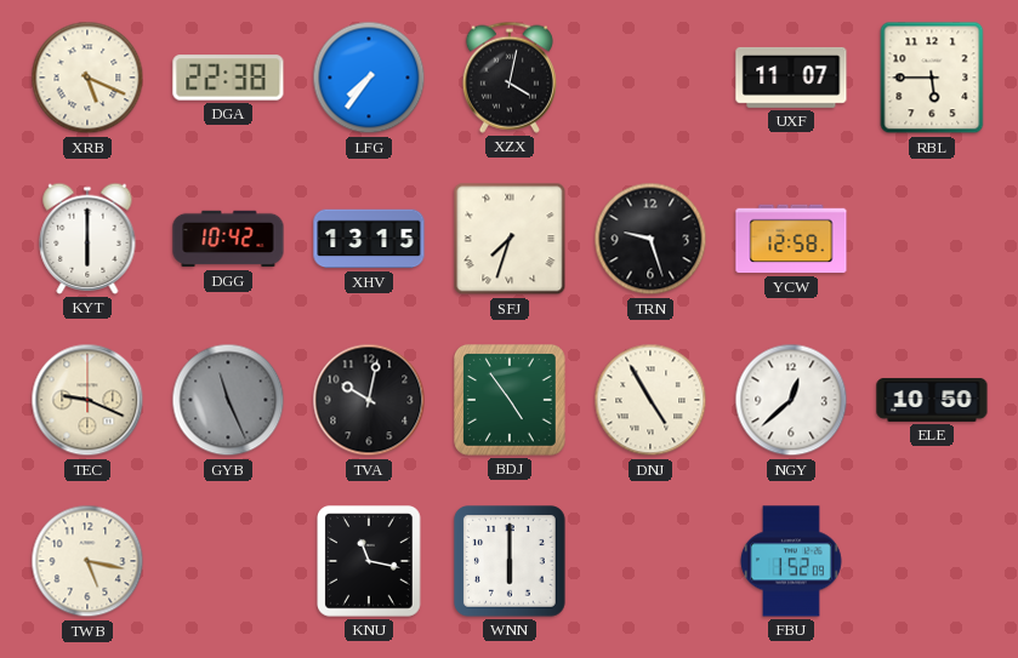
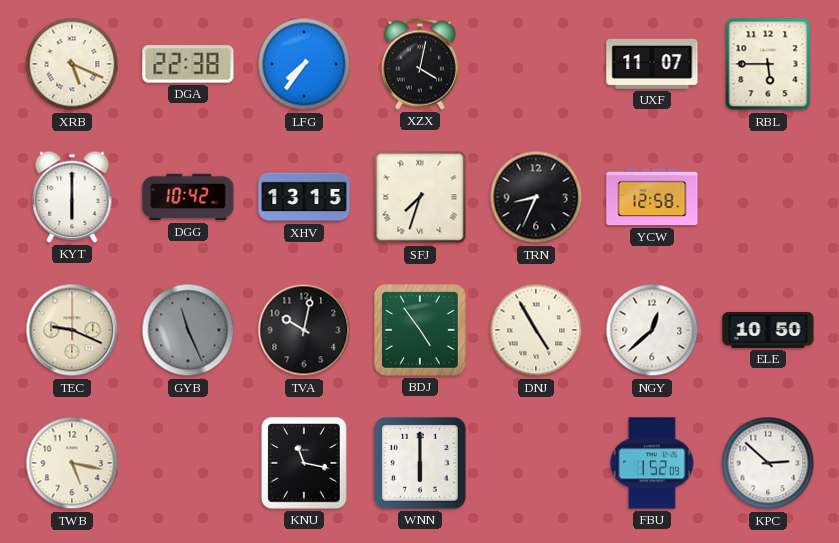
TRN: 9:27 -> 8:34
KPC: none -> 2:52
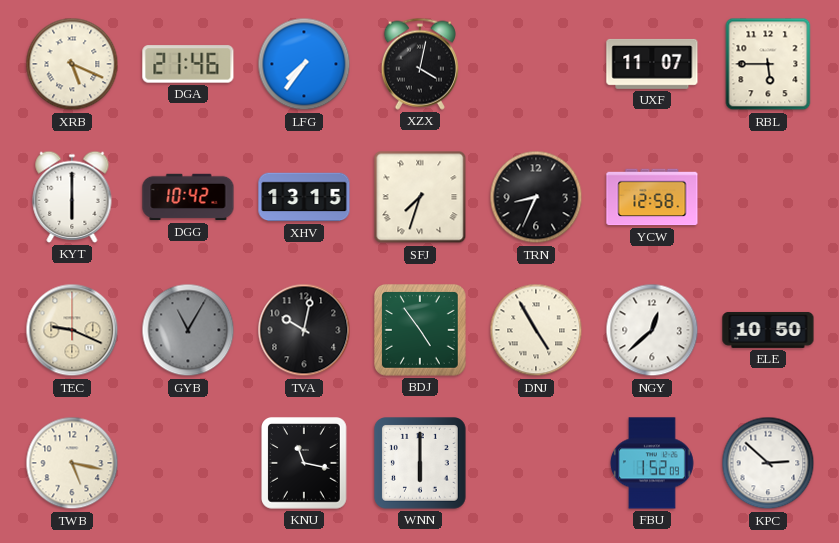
DGA: 22:38 -> 21:46
GYB: 11:26 -> 11:05
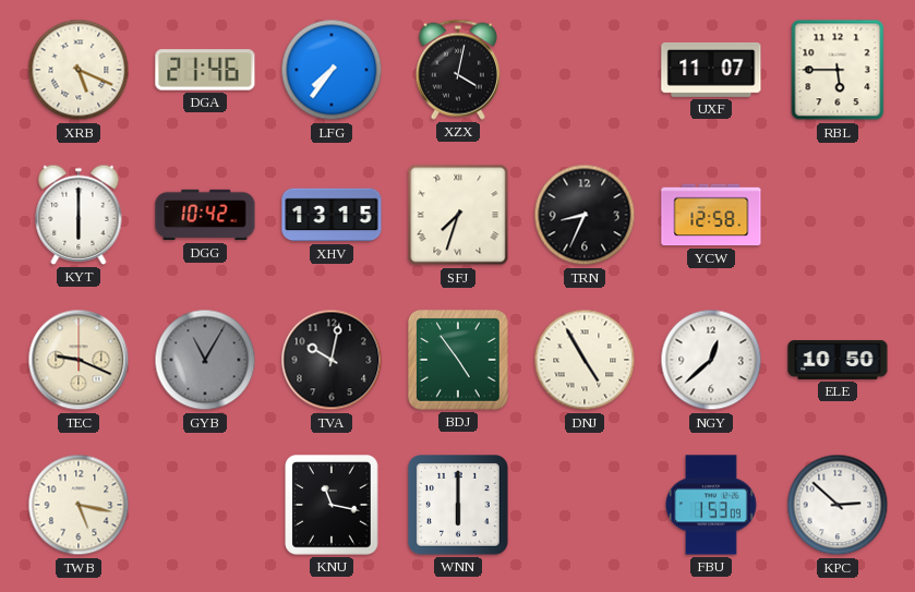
FBU: 1:52 -> 1:53
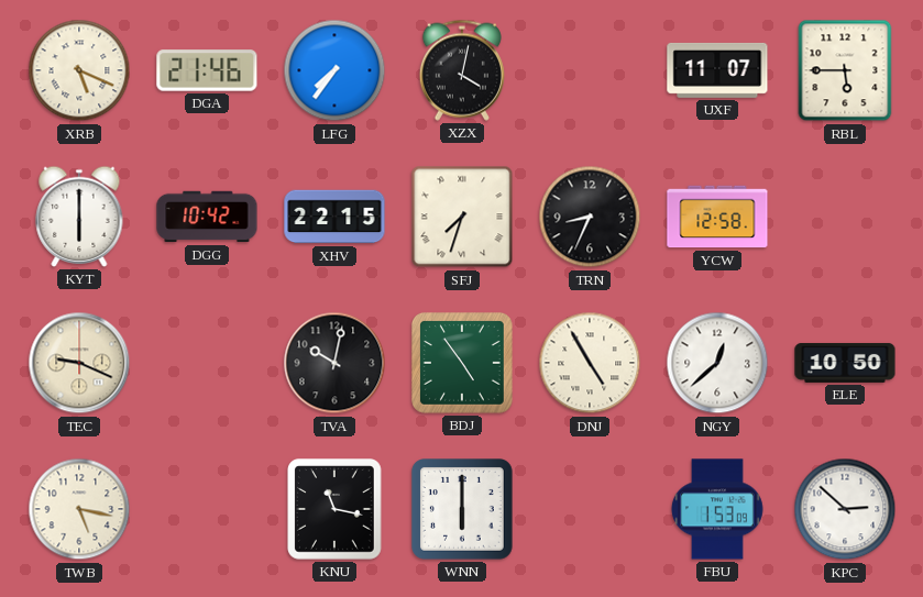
XHV: 13:15 -> 22:15
GYB: 11:05 -> none
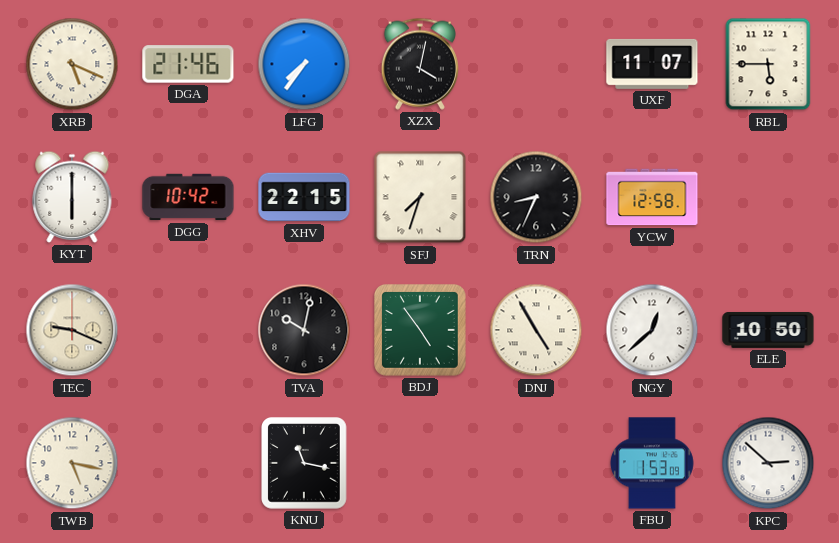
WNN: 6:00 -> none
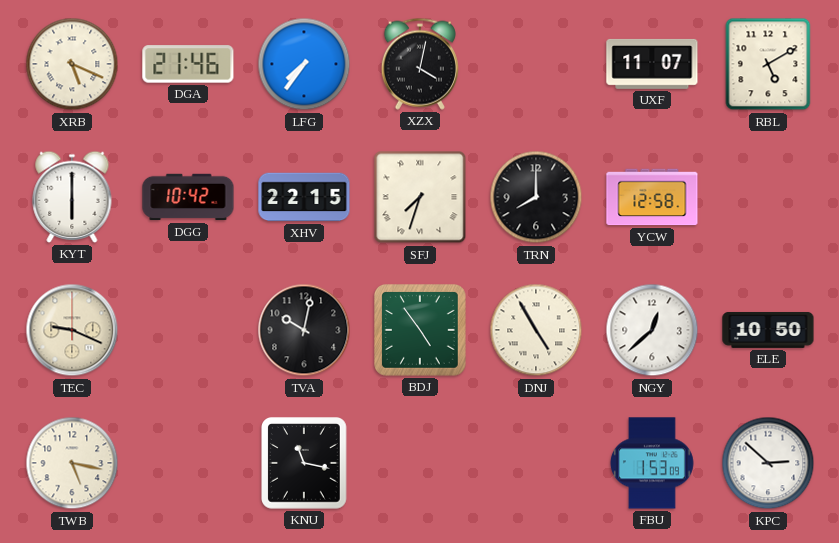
RBL: 5:45 -> 5:10
TRN: 8:34 -> 8:00
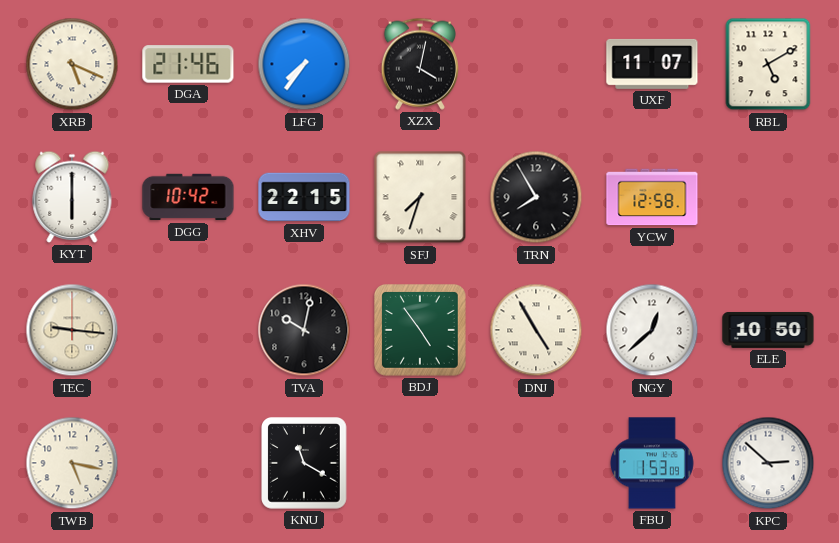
TRN: 8:00 -> 7:55
TEC: 9:19 -> 9:16
KNU: 11:17 -> 11:20
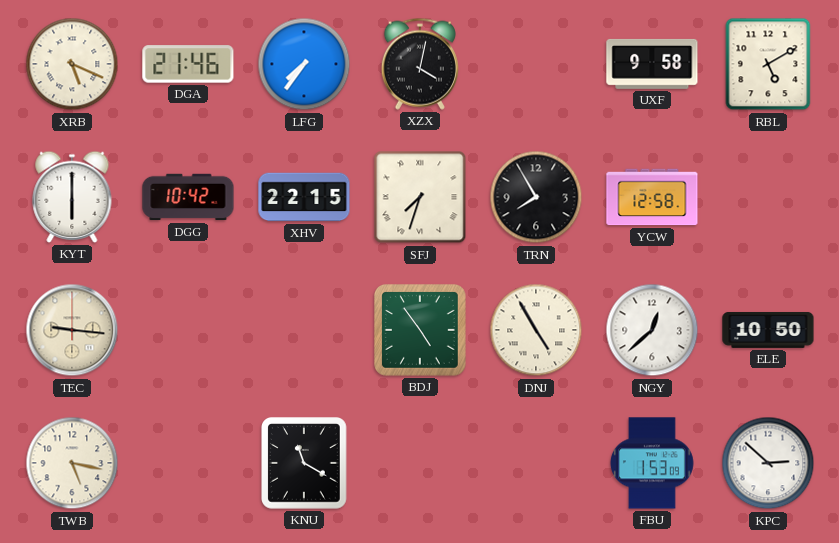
UXF: 11:07 -> 9:58
TVA: 10:02 -> none
